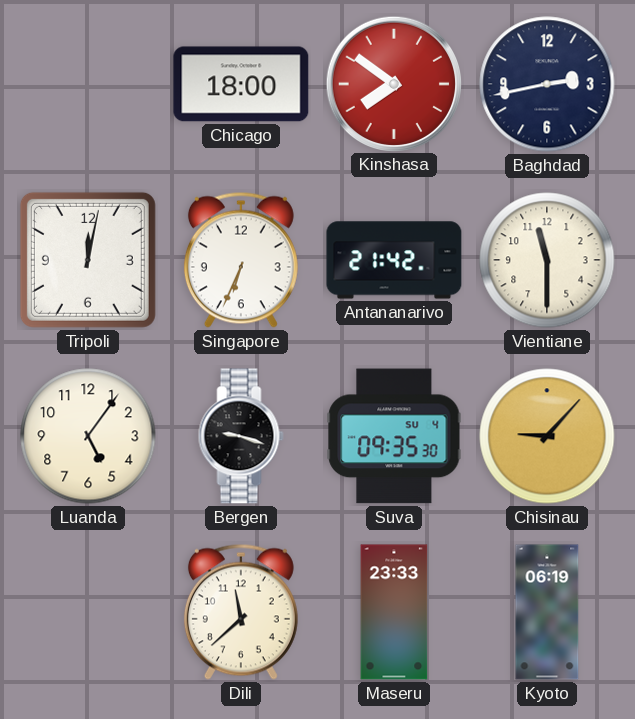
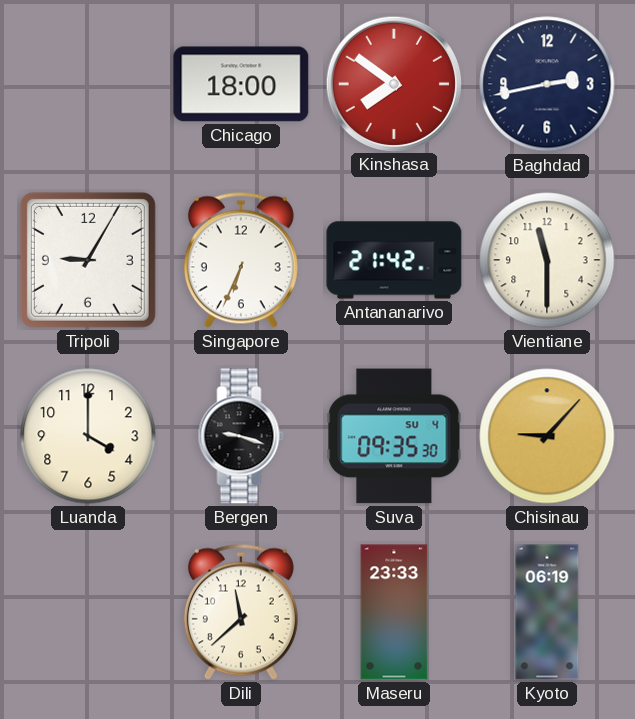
Tripoli: 12:02 -> 9:05
Luanda: 5:06 -> 4:00
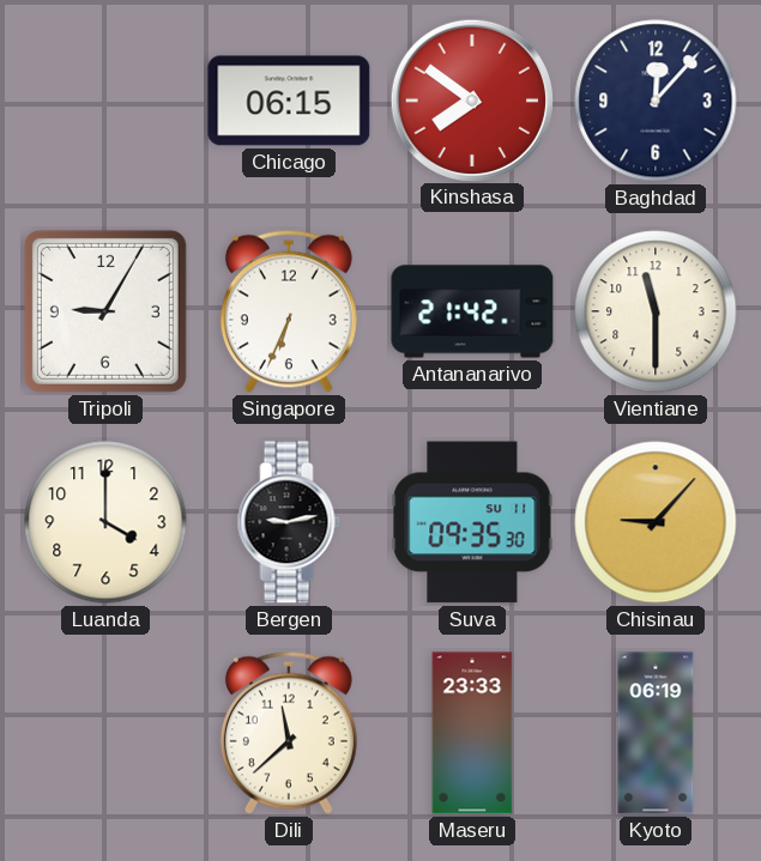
Chicago: 18:00 -> 06:15
Baghdad: 2:43 -> 12:07
Bergen: 9:18 -> 9:13
Suva date: SU 4 -> SU 11
